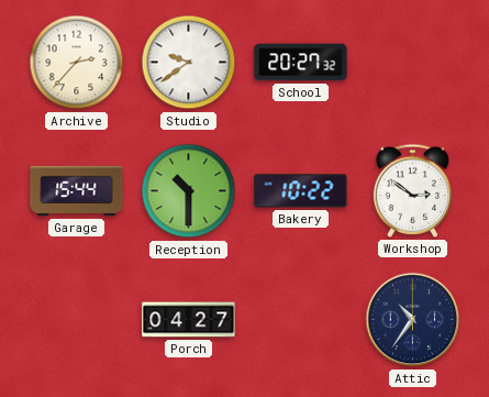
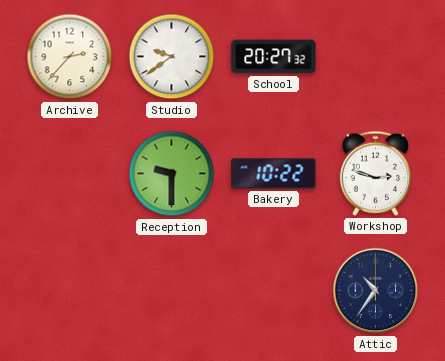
Garage: 15:44 -> none
Reception: 10:30 -> 9:30
Workshop: 2:51 -> 2:48
Porch: 04:27 -> none
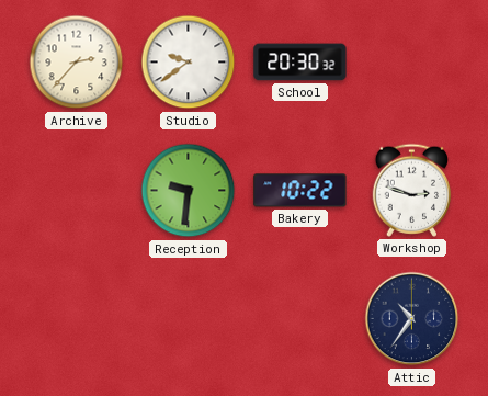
School: 20:27 -> 20:30
Reception: 9:30 -> 9:31
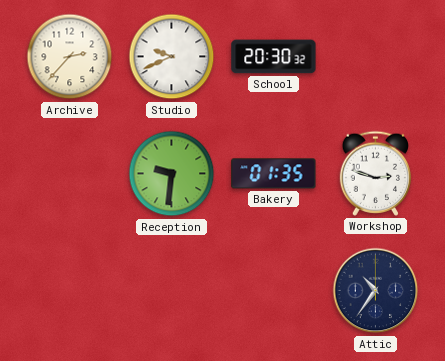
Studio: 9:39 -> 9:41
Bakery: 10:22 -> 01:35
